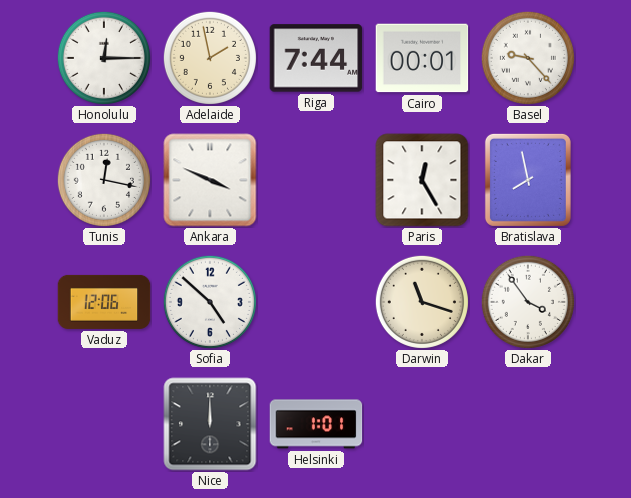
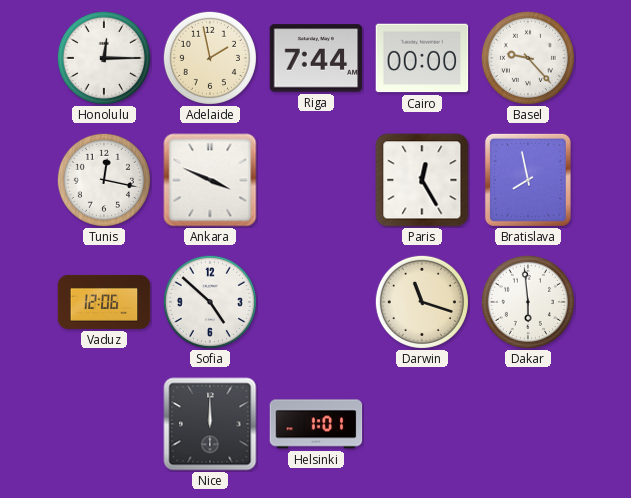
Cairo: 00:01 -> 00:00
Dakar: 3:54 -> 5:59
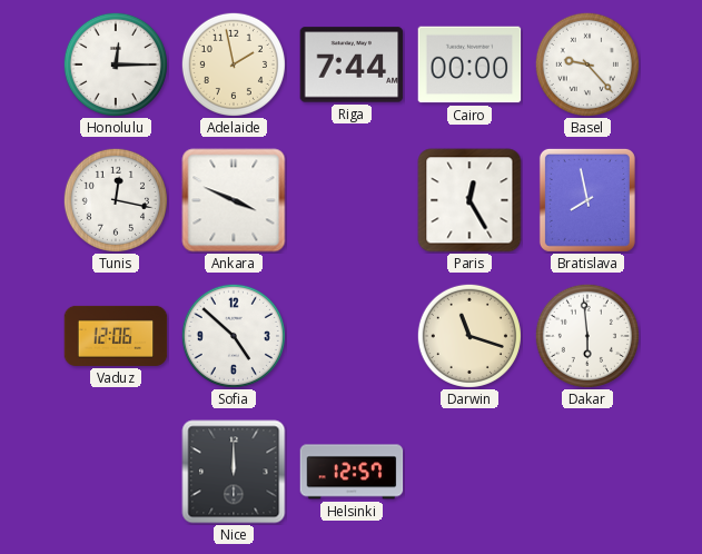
Helsinki: 1:01 -> 12:57
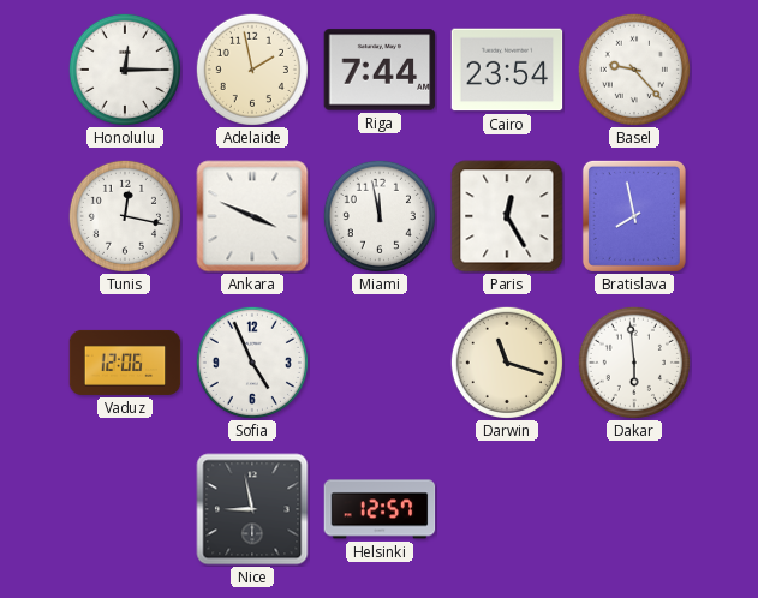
Cairo: 00:00 -> 23:54
Miami: none -> 11:58
Sofia: 4:52 -> 4:56
Nice: 12:00 -> 8:58
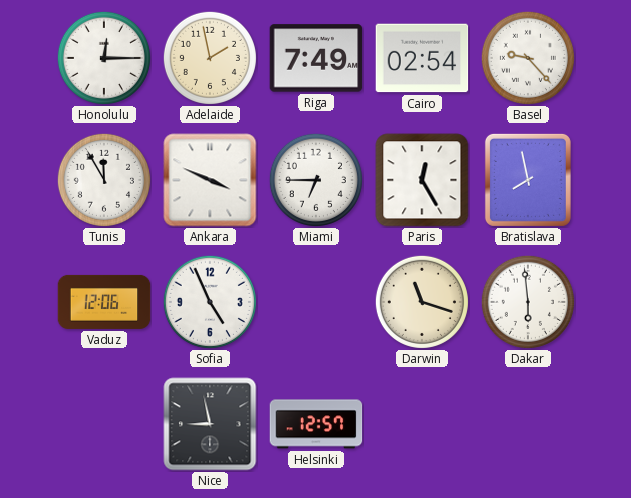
Riga: 7:44 -> 7:49
Cairo: 23:54 -> 02:54
Tunis: 12:17 -> 11:55
Miami: 11:58 -> 6:45
